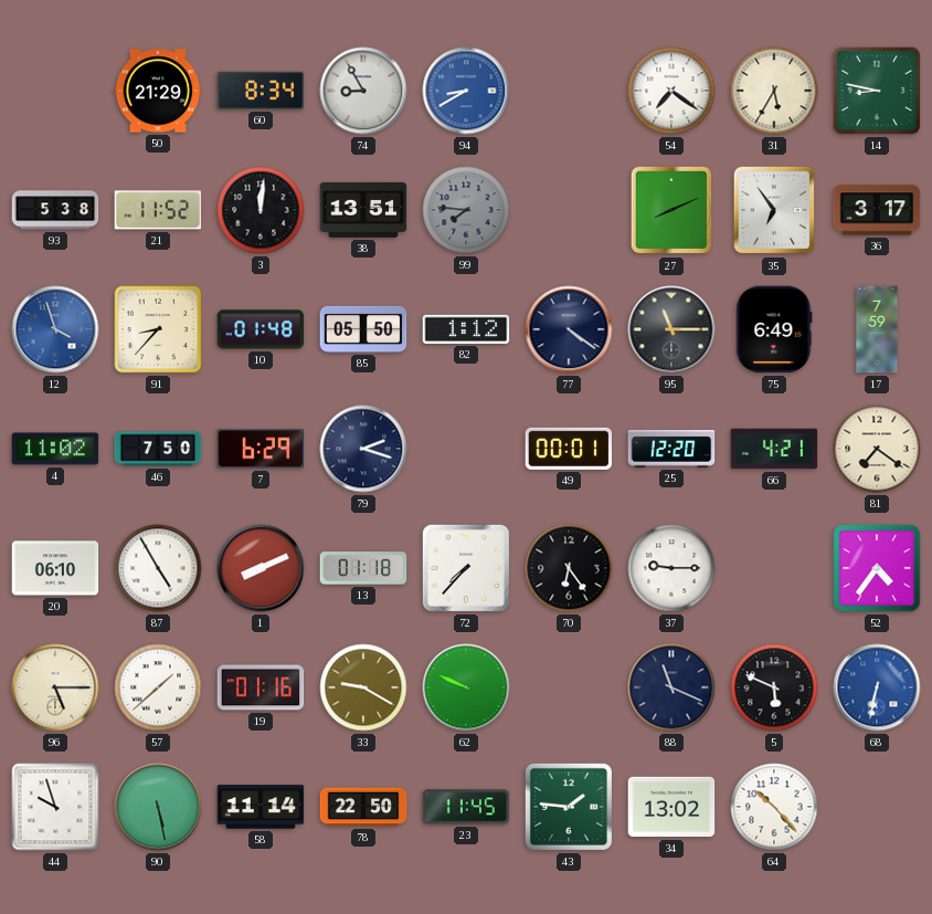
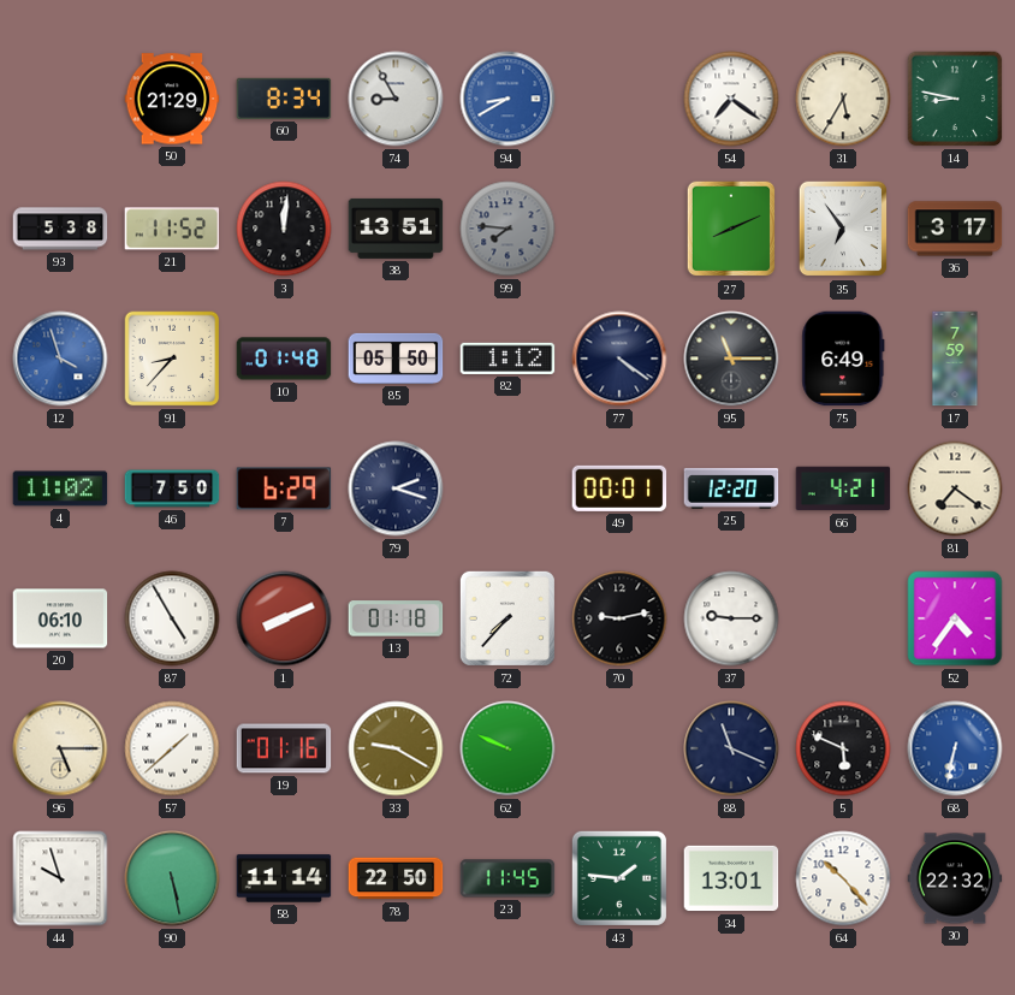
70: 6:24 -> 9:13
34: 13:02 -> 13:01
30: none -> 22:32
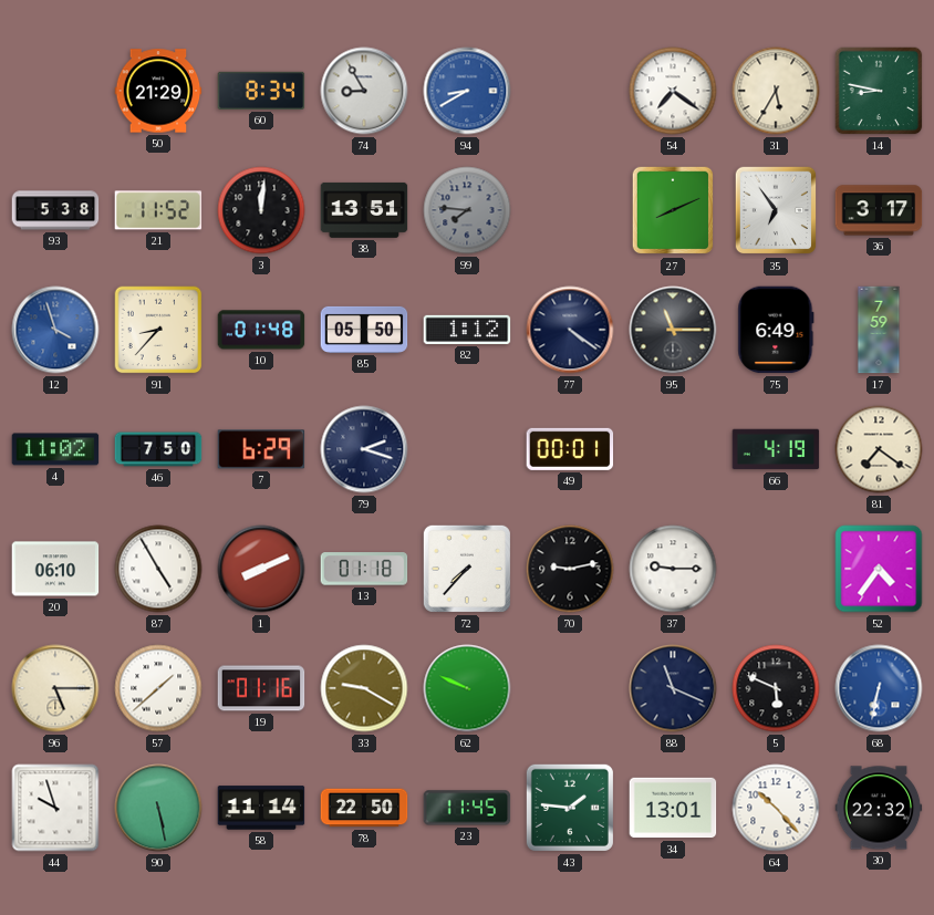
25: 12:20 -> none
66: 4:21 -> 4:19
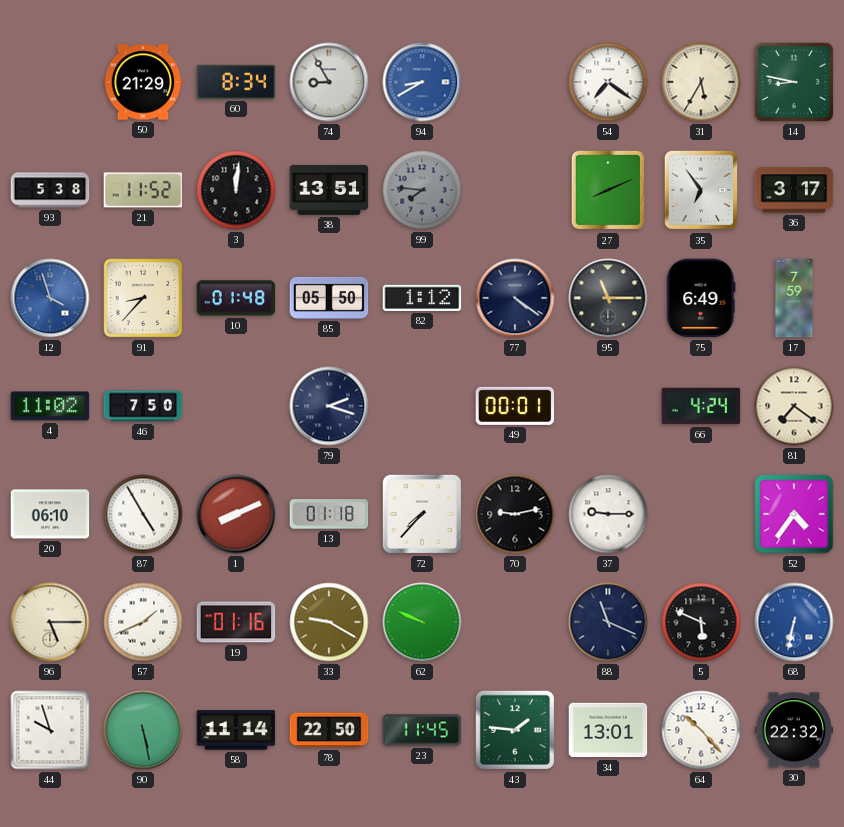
7: 6:29 -> none
66: 4:19 -> 4:24
57: 1:38 -> 1:41
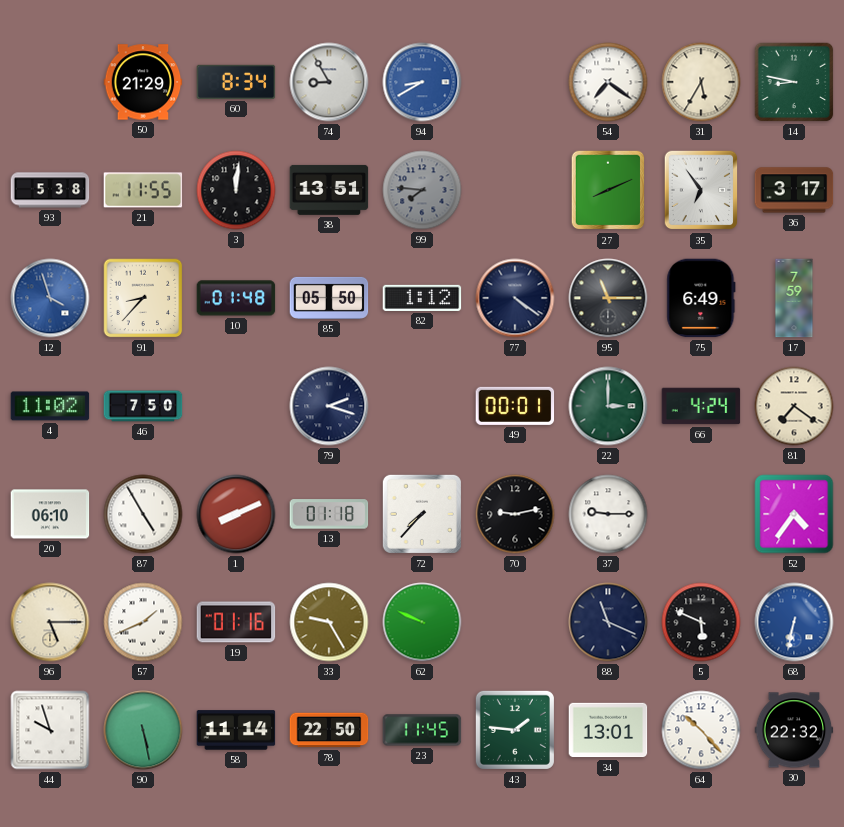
21: 11:52 -> 11:55
22: none -> 3:00
33: 9:20 -> 9:25
